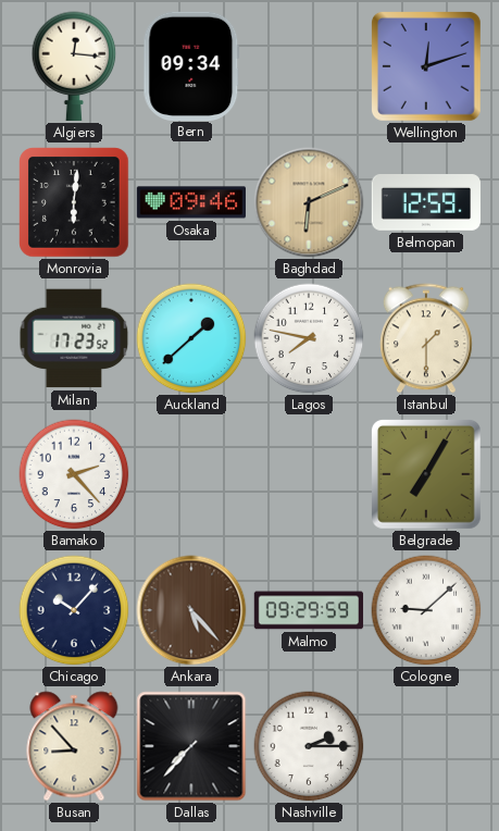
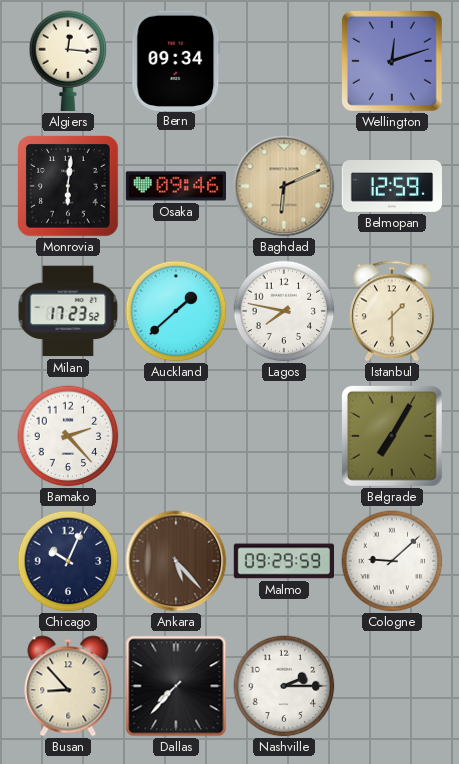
Chicago: 10:07 -> 10:04
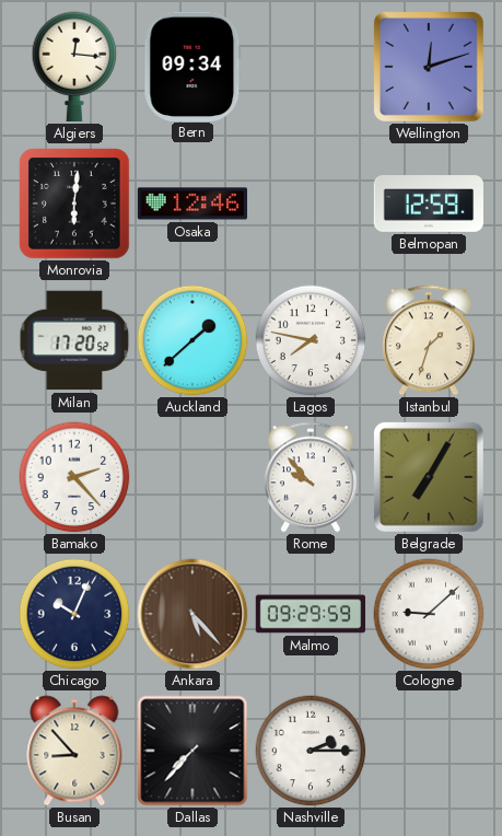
Osaka: 09:46 -> 12:46
Baghdad: 6:11 -> none
Milan: 17:23 -> 17:20
Istanbul: 1:30 -> 1:33
Rome: none -> 9:53
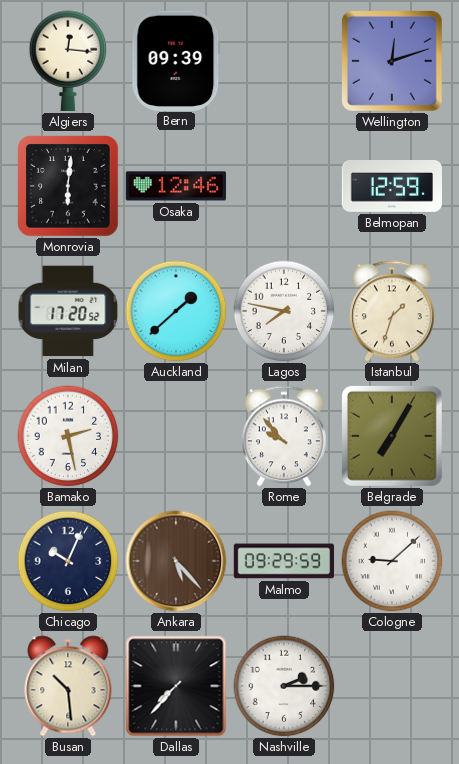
Bern: 09:34 -> 09:39
Bamako: 2:23 -> 2:28
Busan: 8:53 -> 10:29
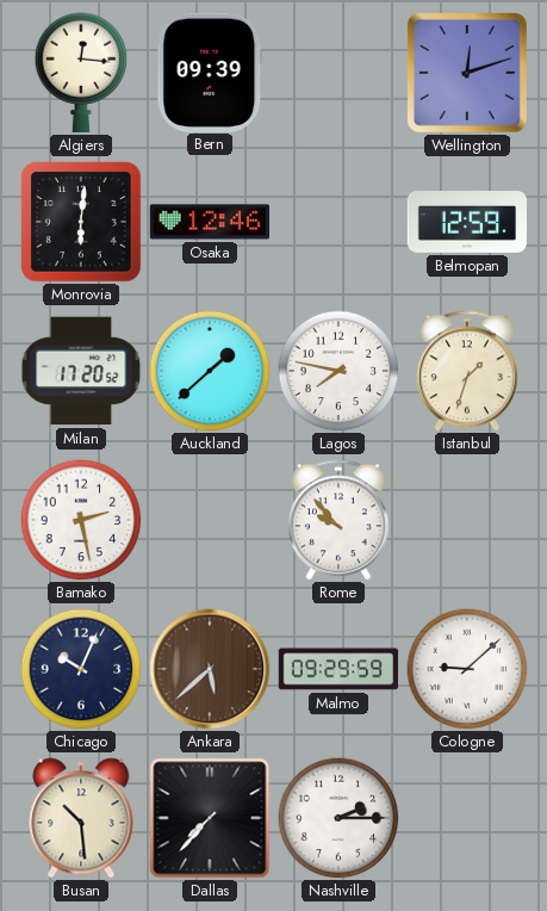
Belgrade: 7:05 -> none
Ankara: 5:23 -> 5:38
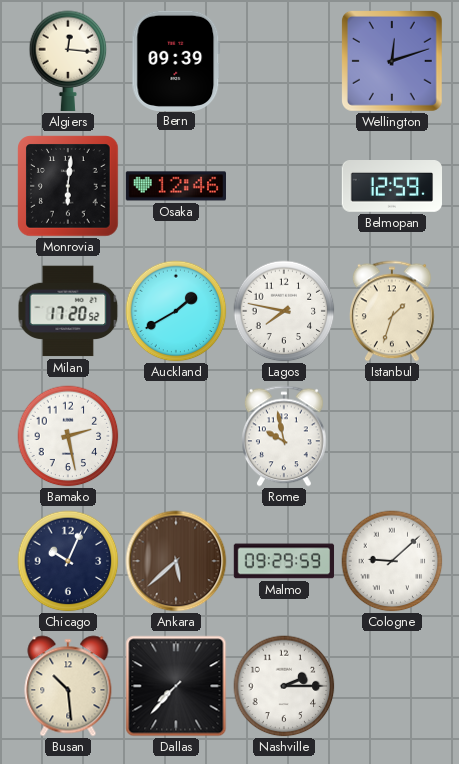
Auckland: 1:38 -> 1:40
Rome: 9:53 -> 9:58
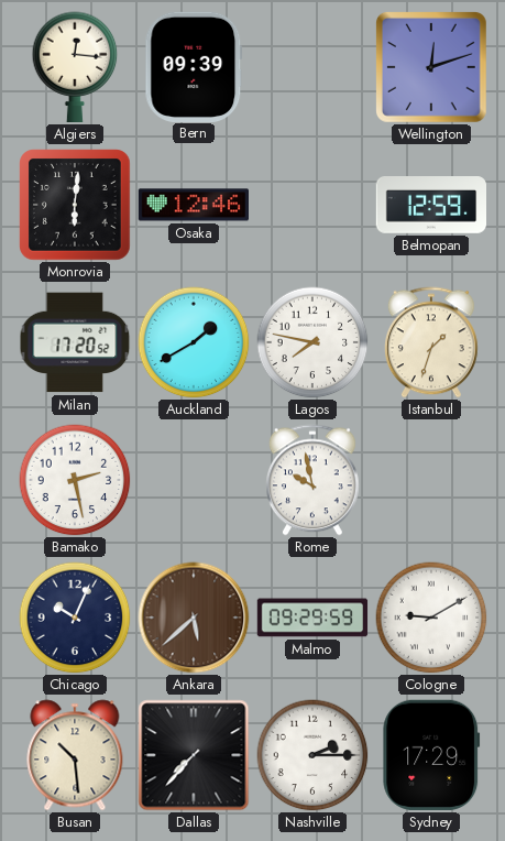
Cologne: 9:08 -> 9:10
Sydney: none -> 17:29
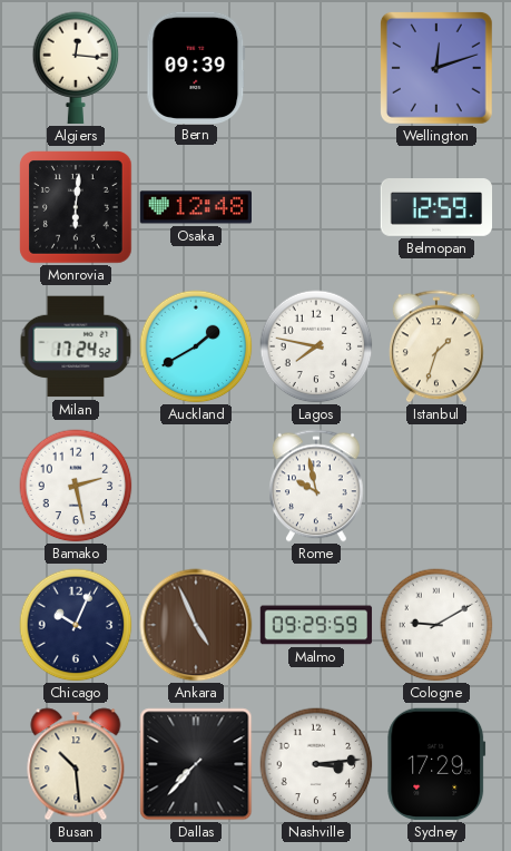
Osaka: 12:46 -> 12:48
Milan: 17:20 -> 17:24
Ankara: 5:38 -> 4:56
Nashville: 2:15 -> 3:14
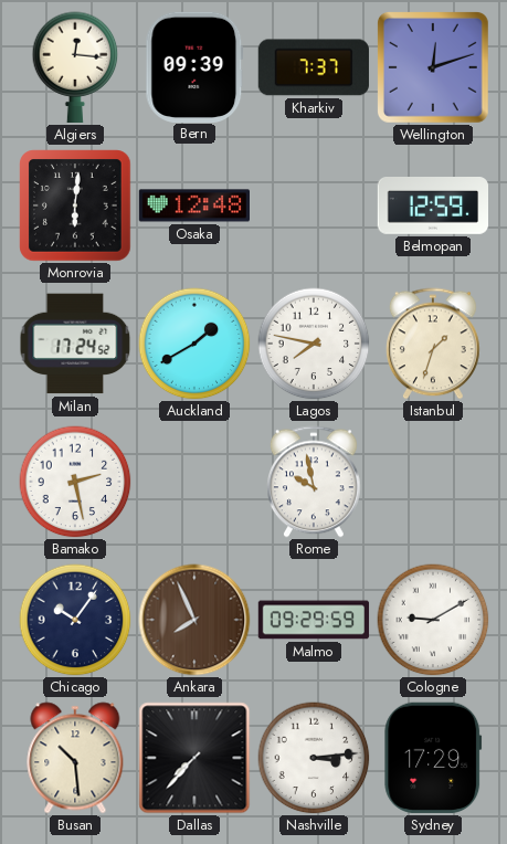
Kharkiv: none -> 7:37
Chicago: 10:04 -> 10:06
Ankara: 4:56 -> 7:56
